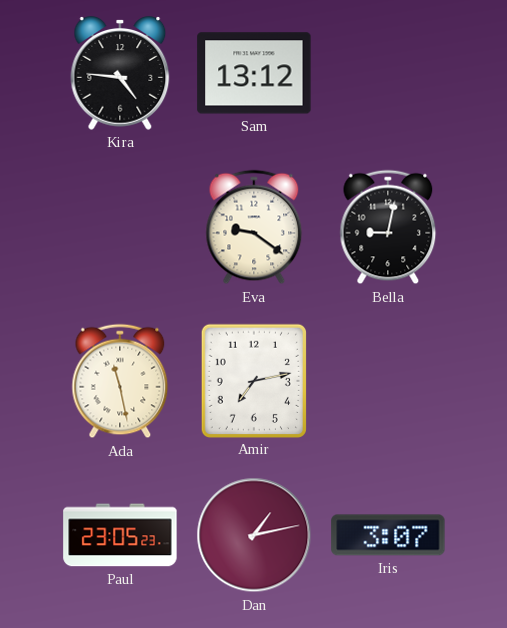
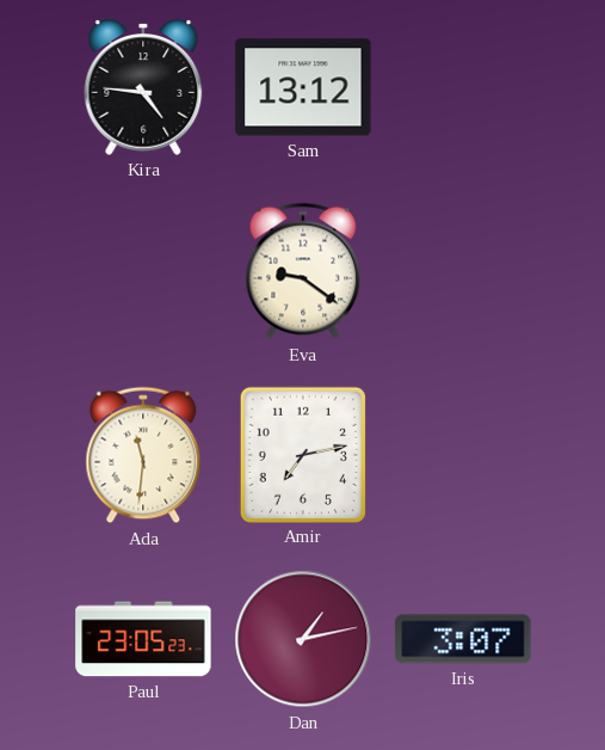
Bella: 9:02 -> none
Ada: 11:28 -> 11:31
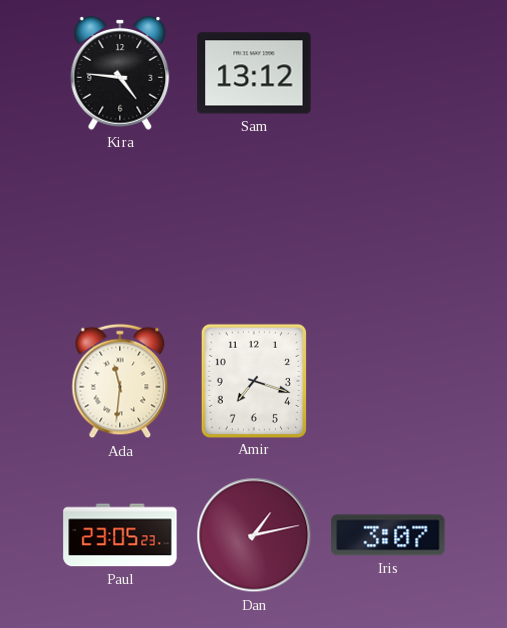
Eva: 9:21 -> none
Amir: 7:13 -> 7:18
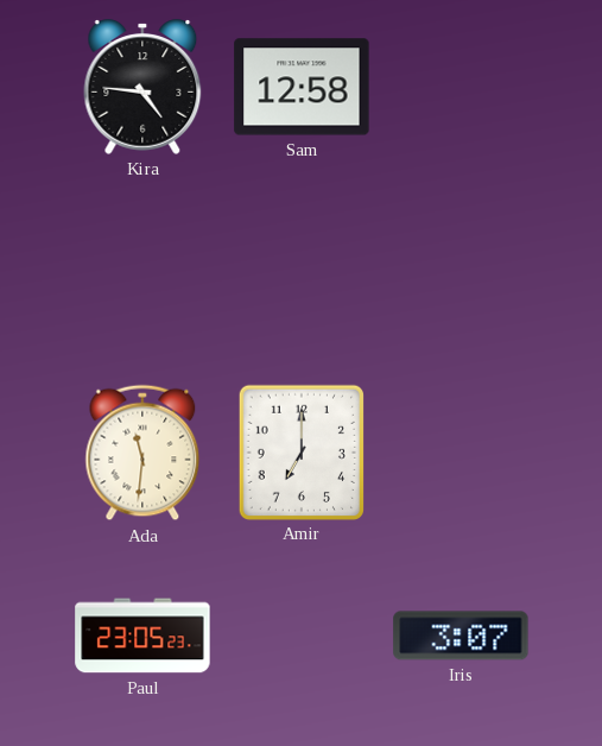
Sam: 13:12 -> 12:58
Amir: 7:18 -> 7:00
Dan: 1:13 -> none
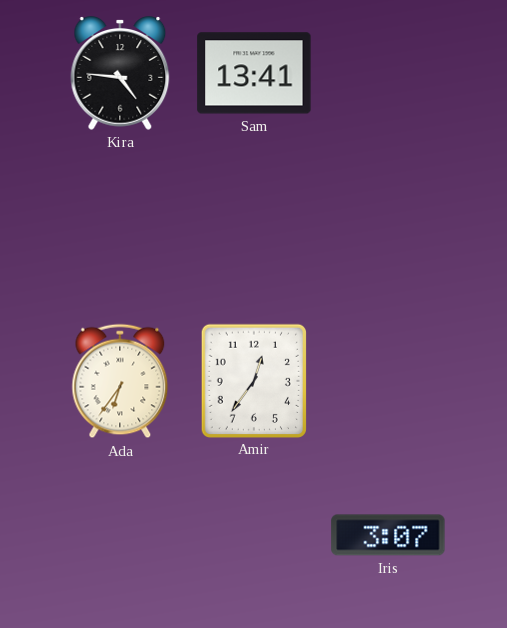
Sam: 12:58 -> 13:41
Ada: 11:31 -> 6:36
Amir: 7:00 -> 12:36
Paul: 23:05 -> none
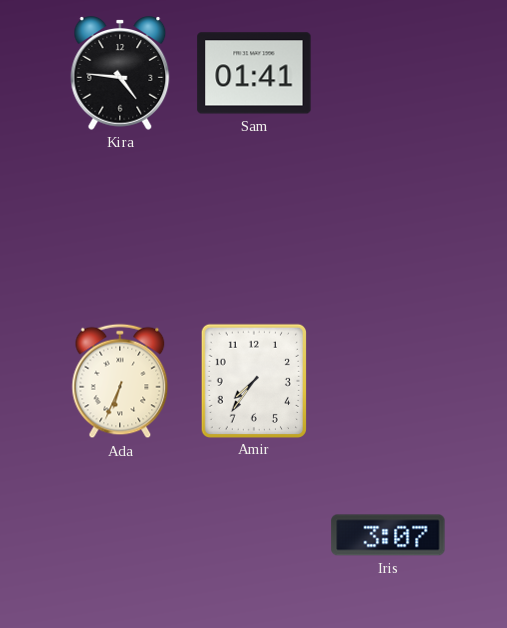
Sam: 13:41 -> 01:41
Ada: 6:36 -> 6:34
Amir: 12:36 -> 7:36
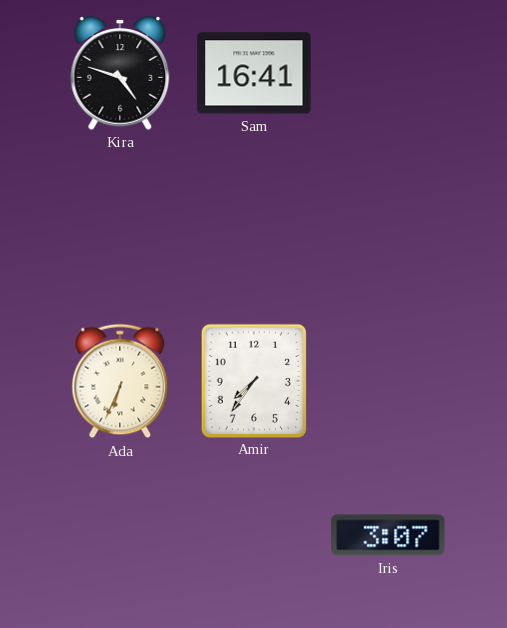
Kira: 4:46 -> 4:48
Sam: 01:41 -> 16:41
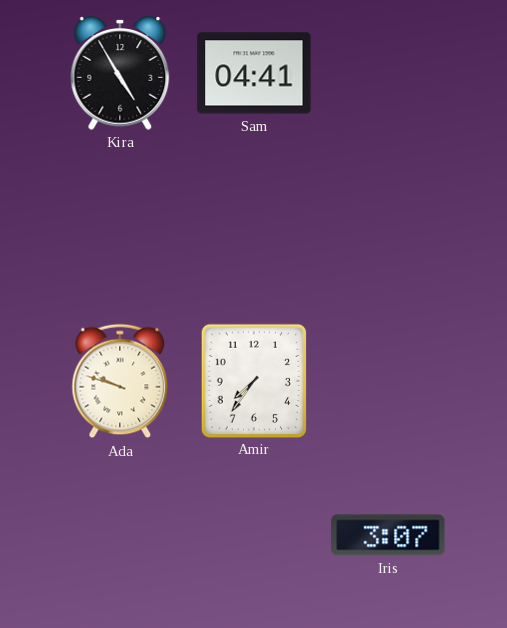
Kira: 4:48 -> 4:55
Sam: 16:41 -> 04:41
Ada: 6:34 -> 9:48
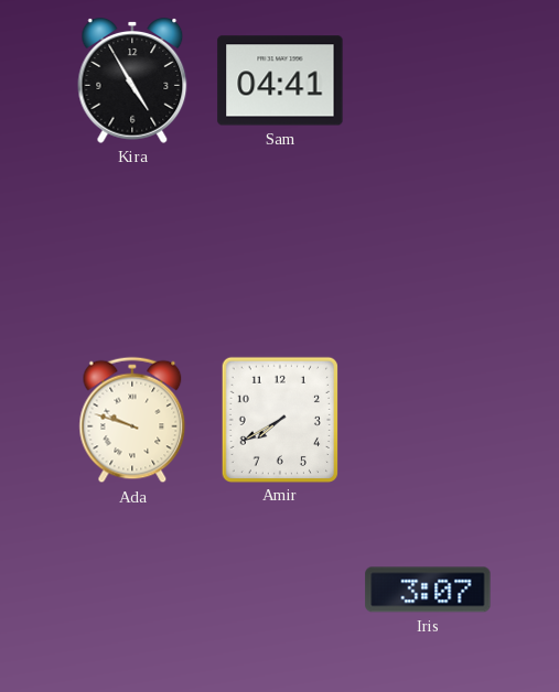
Amir: 7:36 -> 7:40
